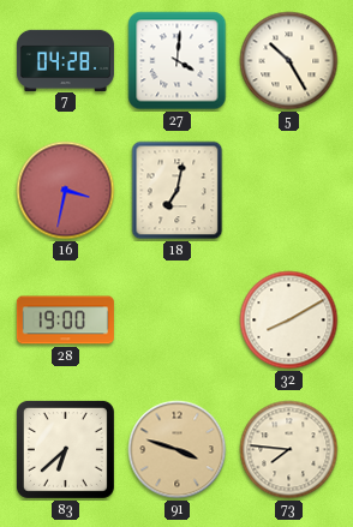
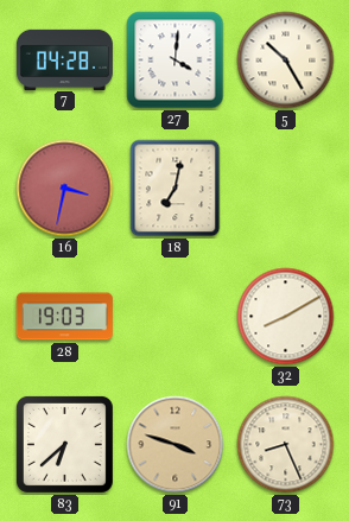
28: 19:00 -> 19:03
73: 7:46 -> 8:26
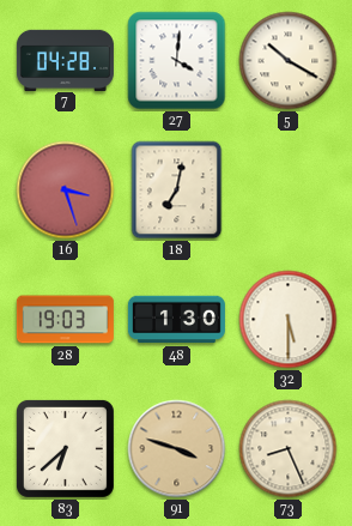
5: 10:25 -> 10:20
16: 3:32 -> 3:27
48: none -> 1:30
32: 8:10 -> 5:30
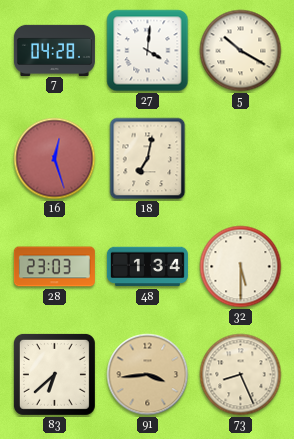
16: 3:27 -> 12:27
28: 19:03 -> 23:03
48: 1:30 -> 1:34
91: 3:48 -> 3:44
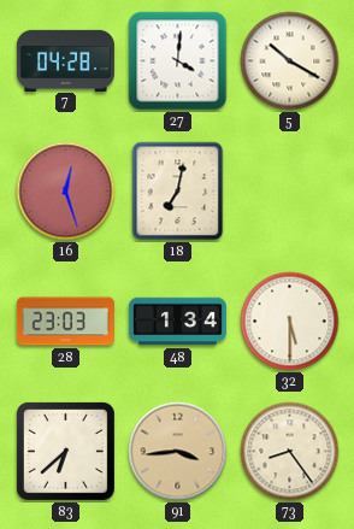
73: 8:26 -> 8:24
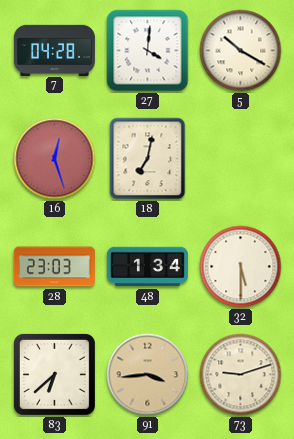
73: 8:24 -> 9:12
